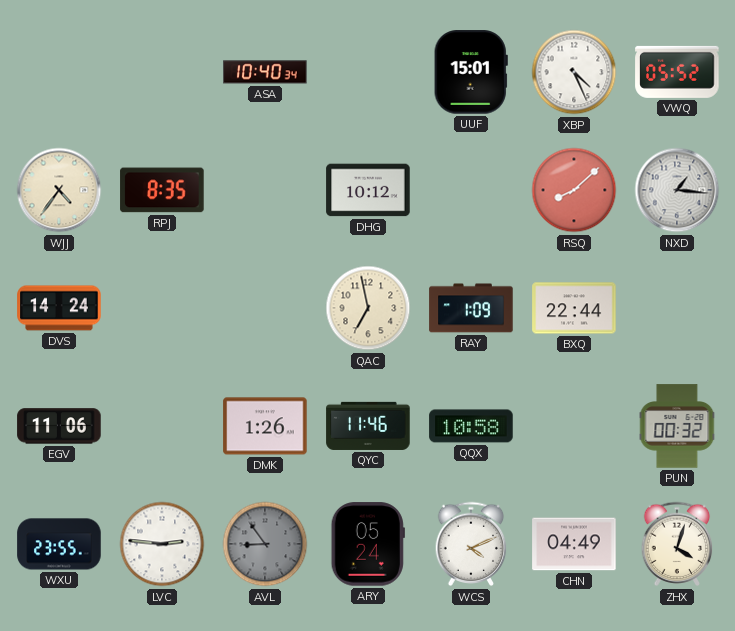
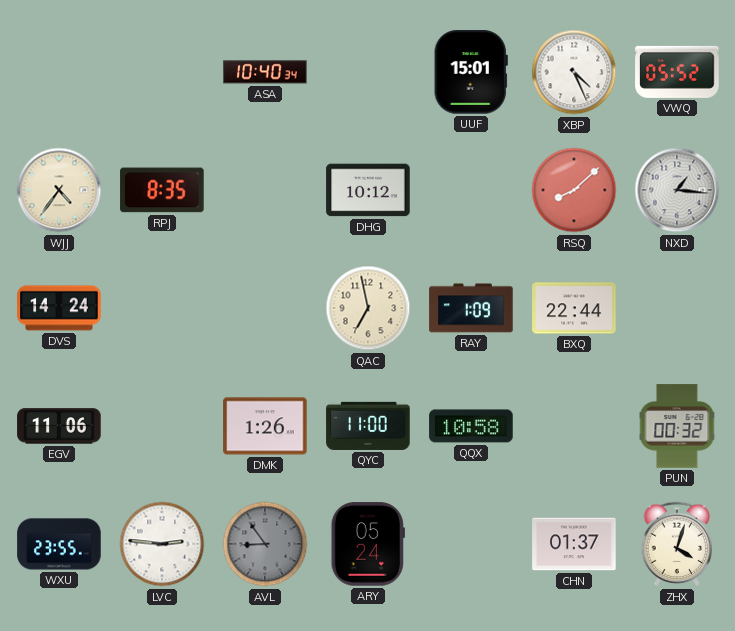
QYC: 11:46 -> 11:00
WCS: 4:11 -> none
CHN: 04:49 -> 01:37
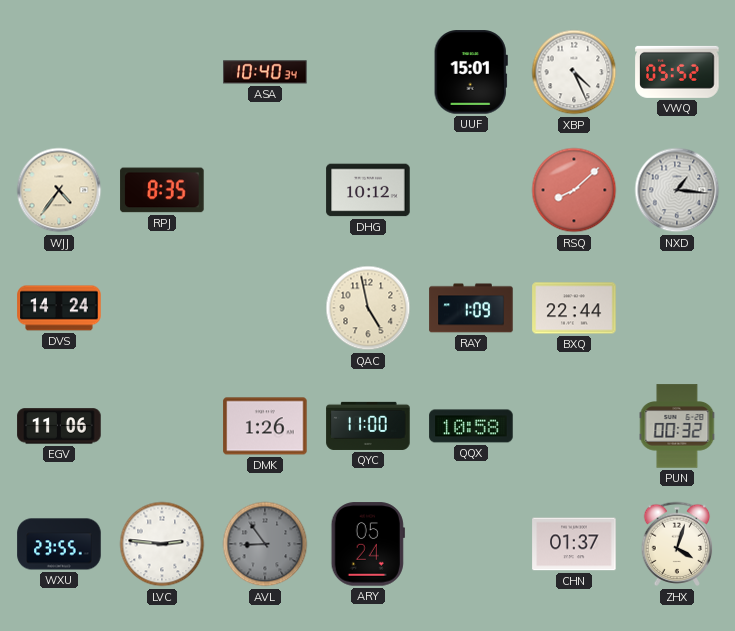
QAC: 6:58 -> 4:58
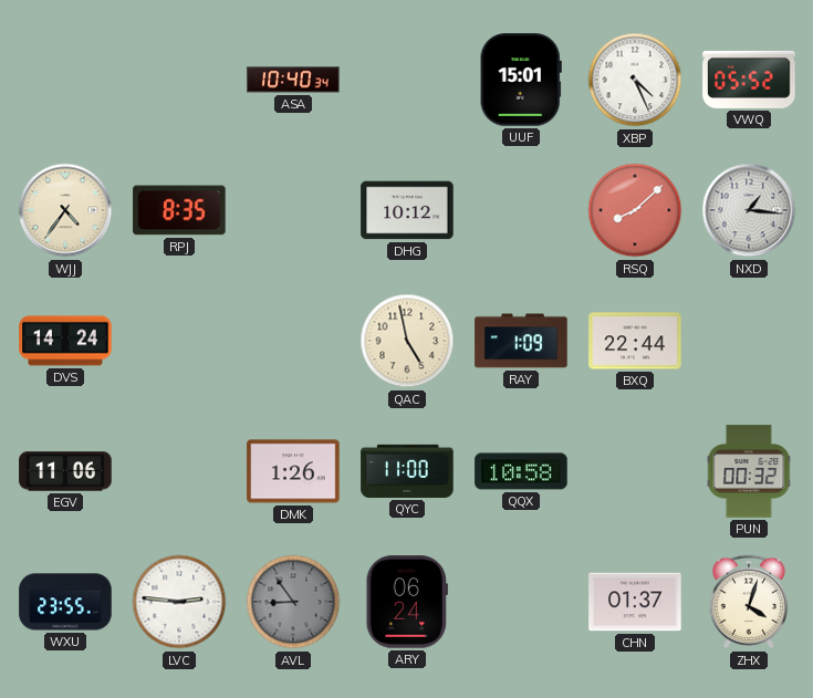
ARY: 05:24 -> 06:24
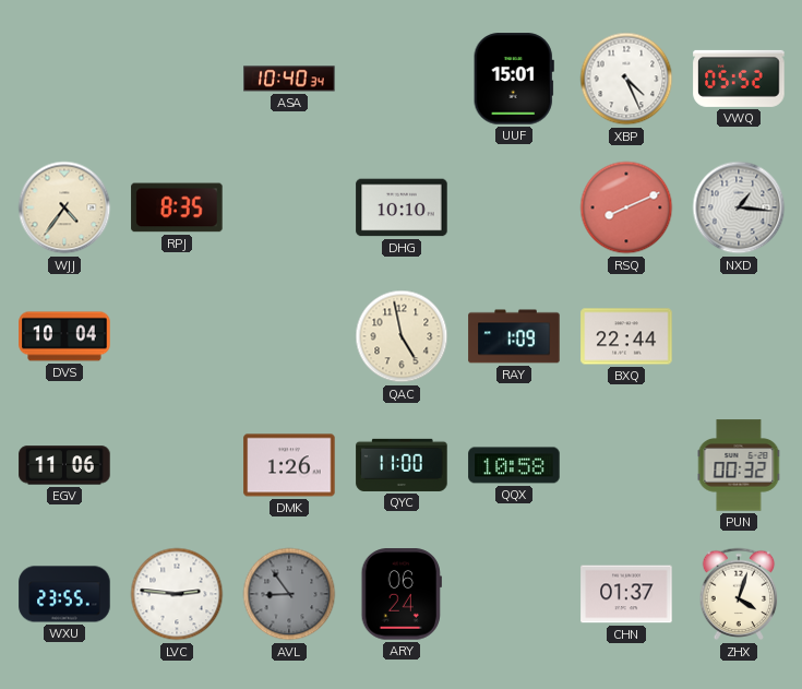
DHG: 10:12 -> 10:10
RSQ: 8:08 -> 8:11
DVS: 14:24 -> 10:04
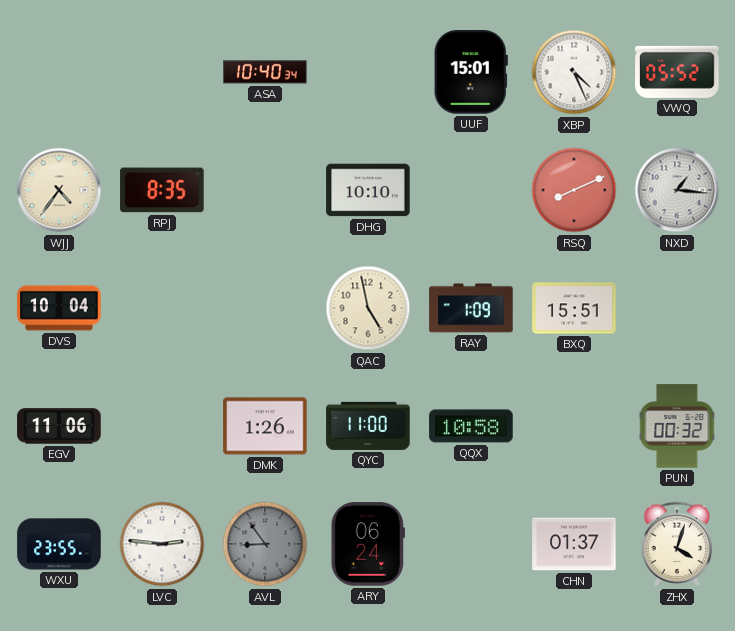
BXQ: 22:44 -> 15:51
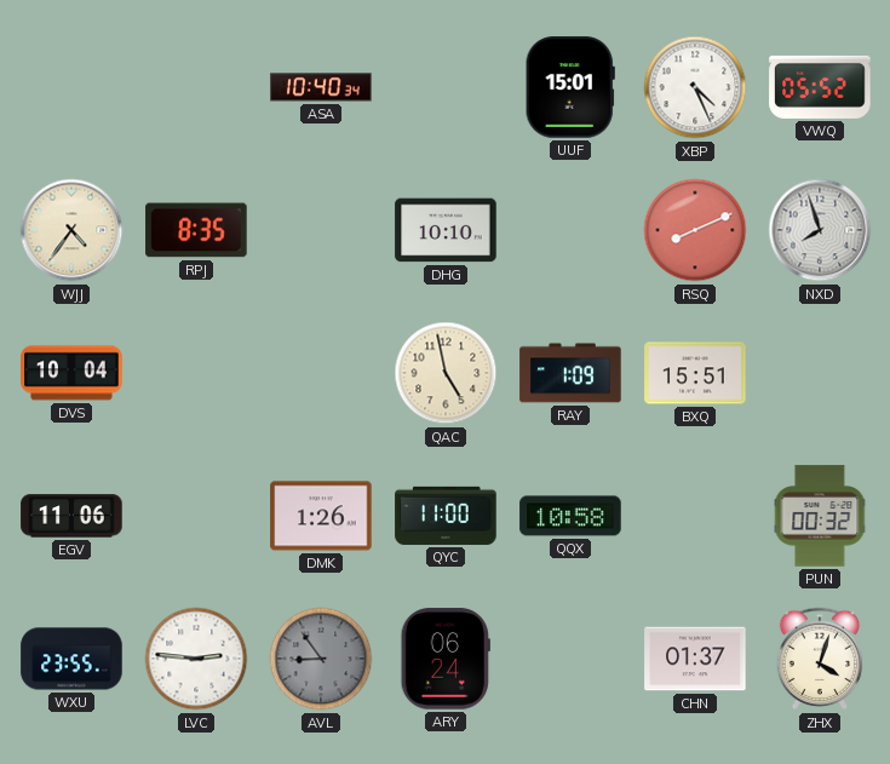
NXD: 1:16 -> 7:57
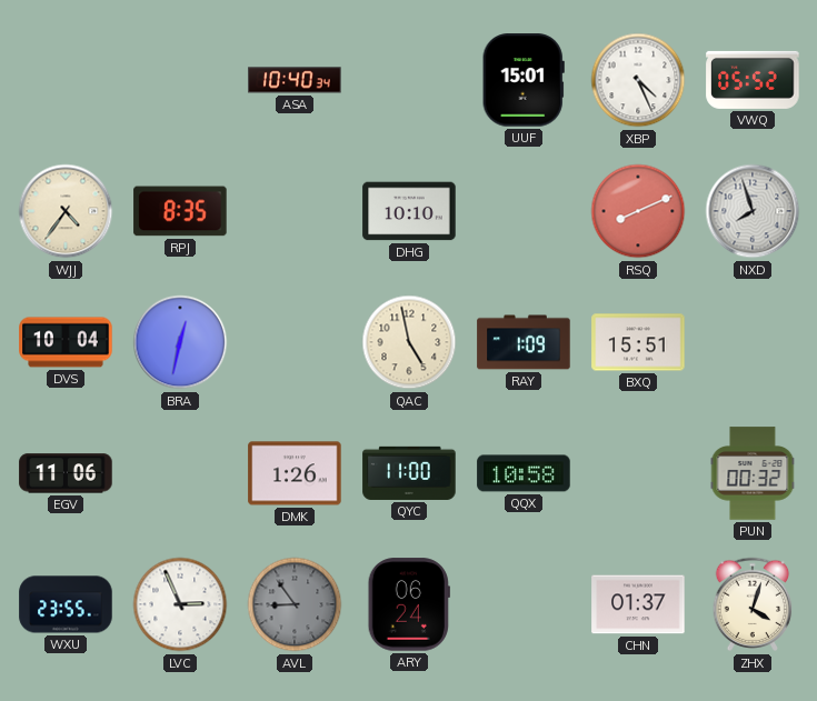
BRA: none -> 12:32
LVC: 2:46 -> 2:56
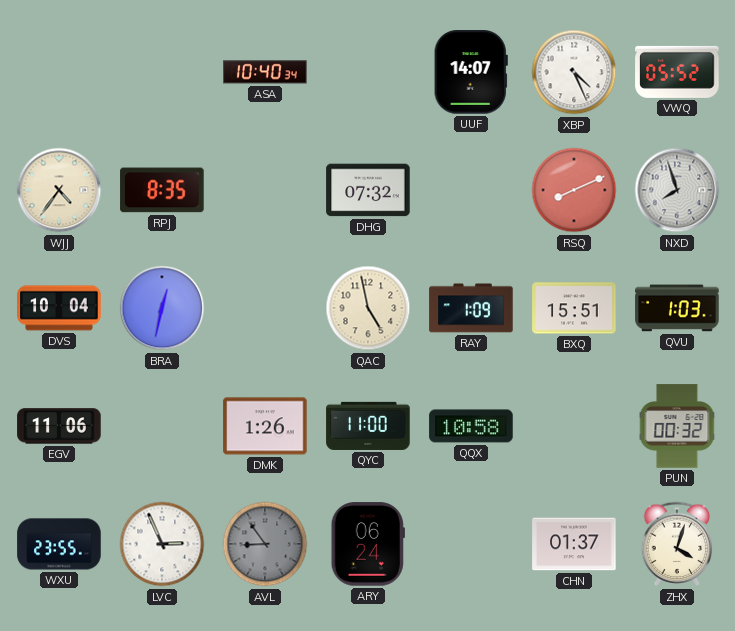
UUF: 15:01 -> 14:07
DHG: 10:10 -> 07:32
QVU: none -> 1:03
